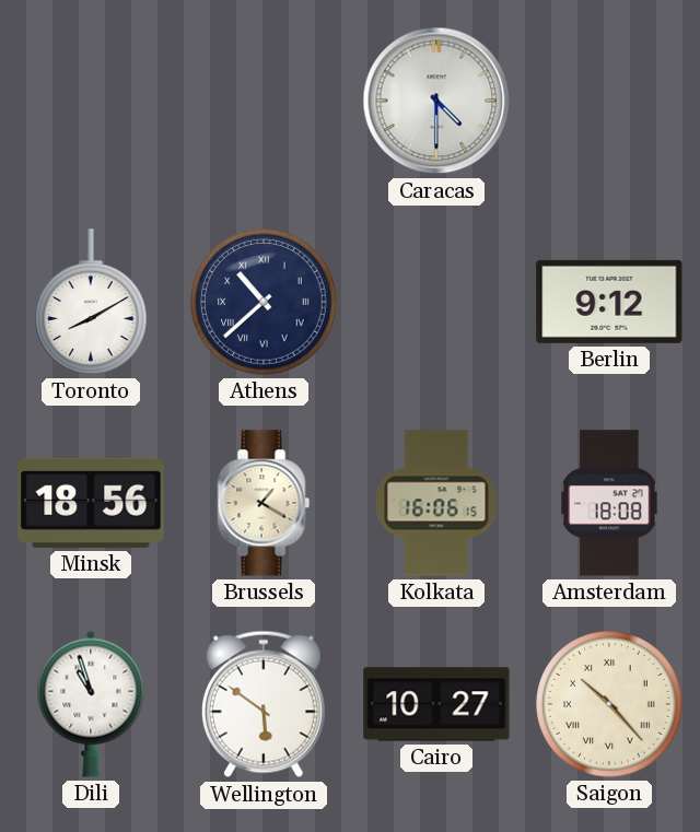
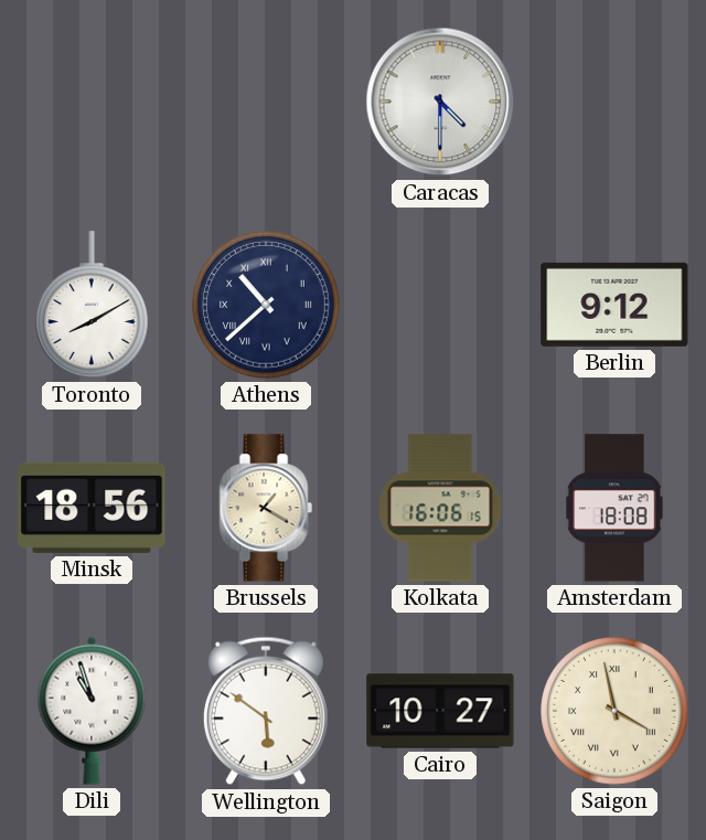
Saigon: 10:23 -> 3:58
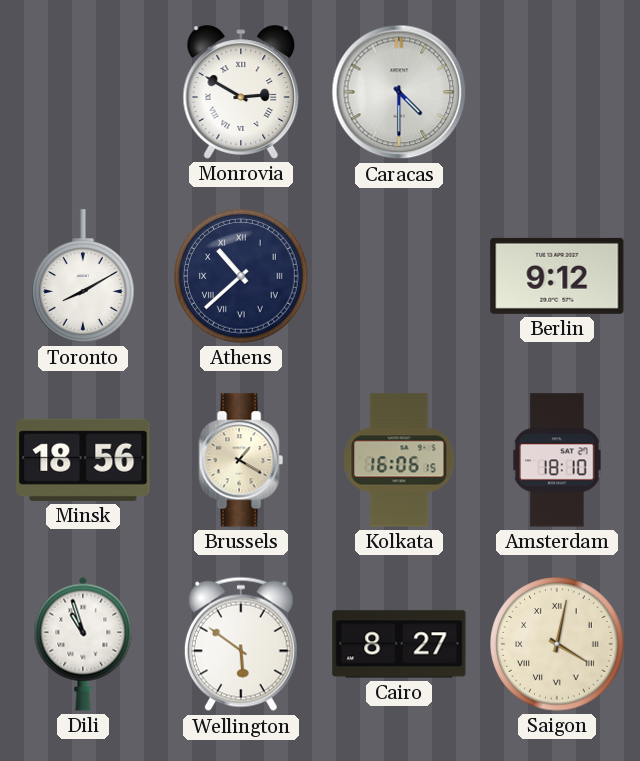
Monrovia: none -> 2:50
Amsterdam: 18:08 -> 18:10
Cairo: 10:27 -> 8:27
Saigon: 3:58 -> 4:02
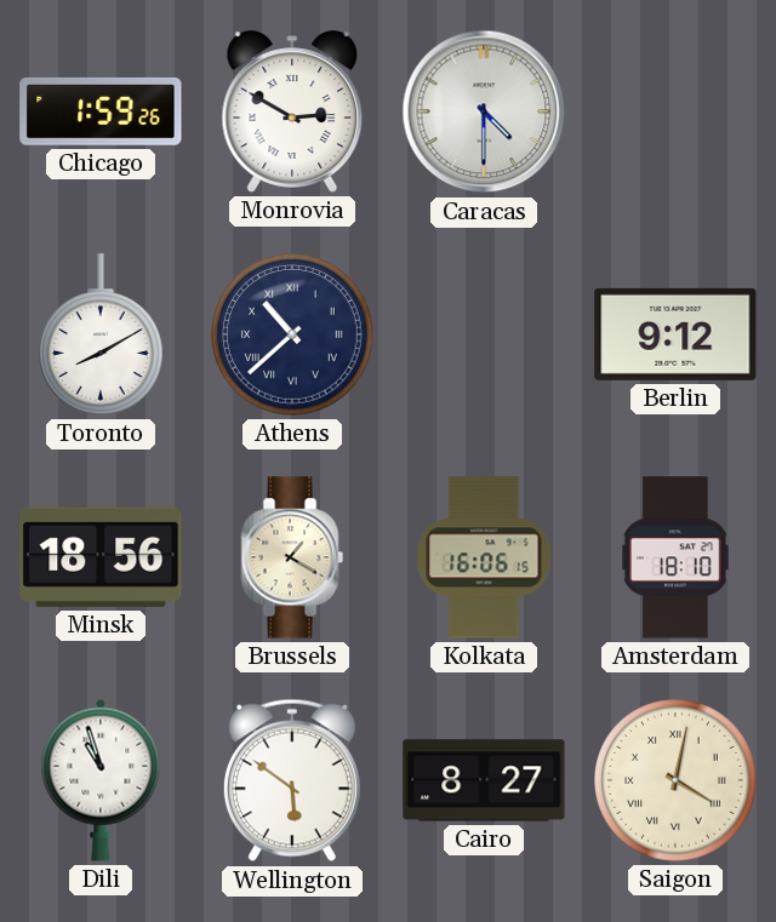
Chicago: none -> 1:59
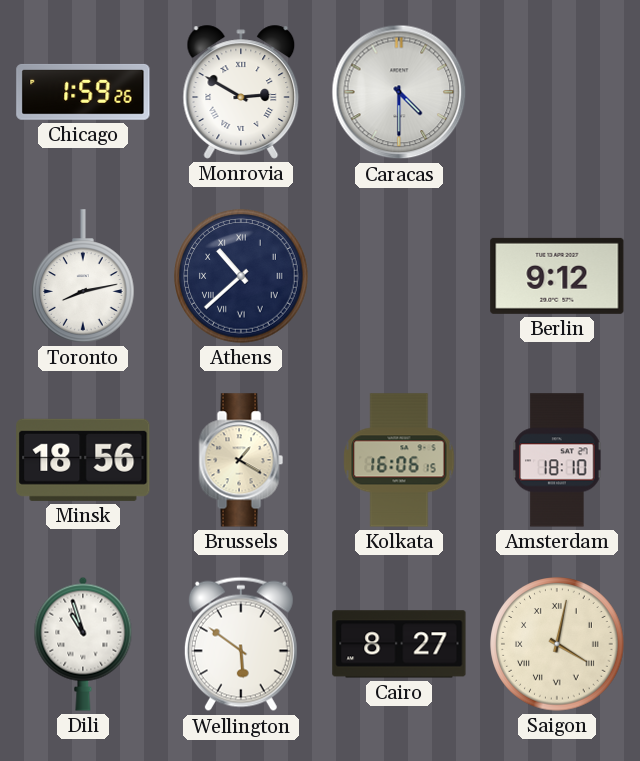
Toronto: 8:10 -> 8:13
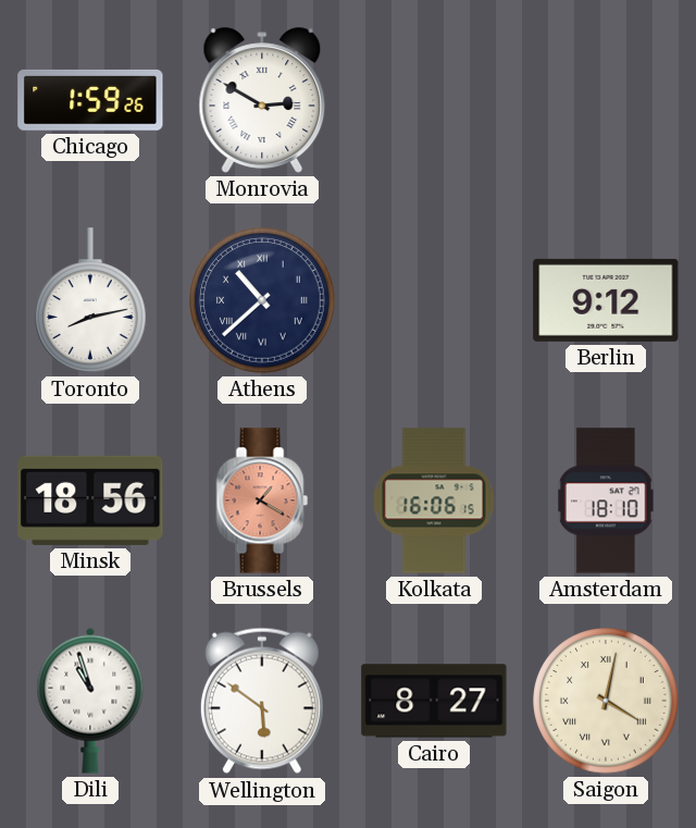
Caracas: 4:30 -> none
Brussels dial: cream -> salmon
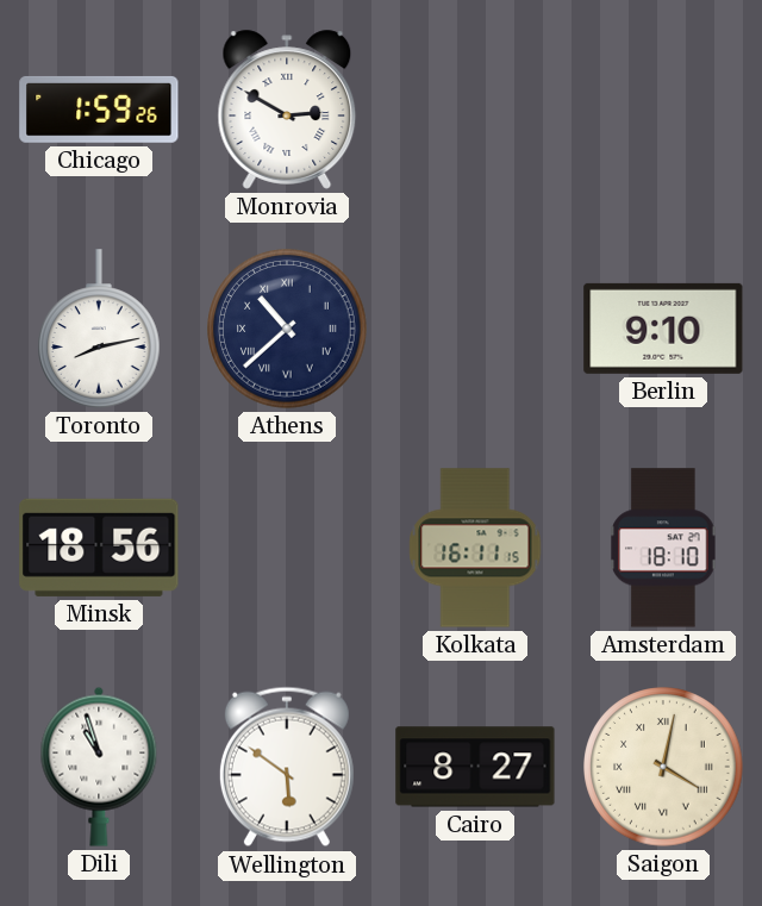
Berlin: 9:12 -> 9:10
Brussels: 1:20 -> none
Kolkata: 16:06 -> 16:11
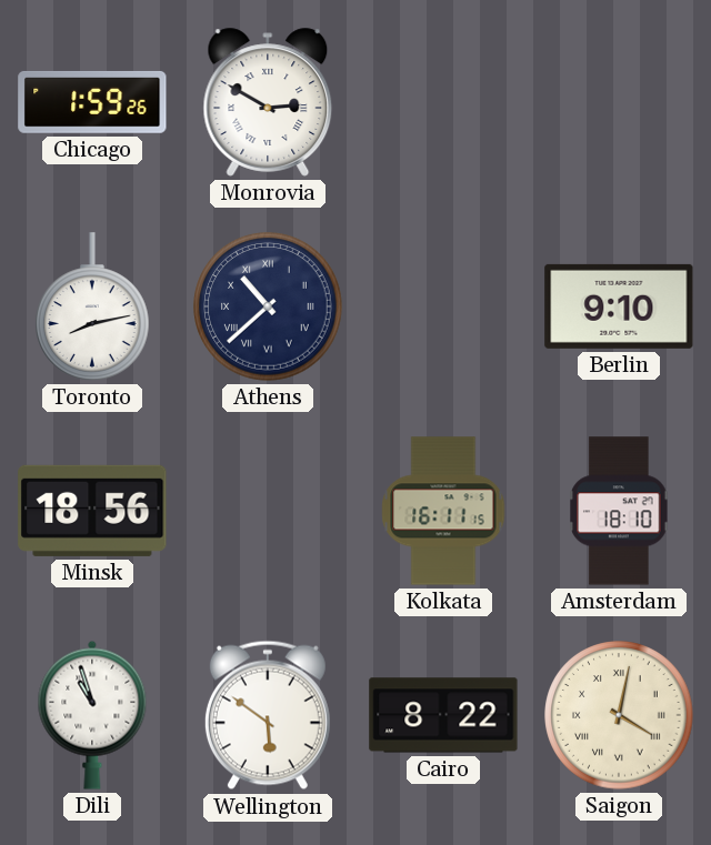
Cairo: 8:27 -> 8:22
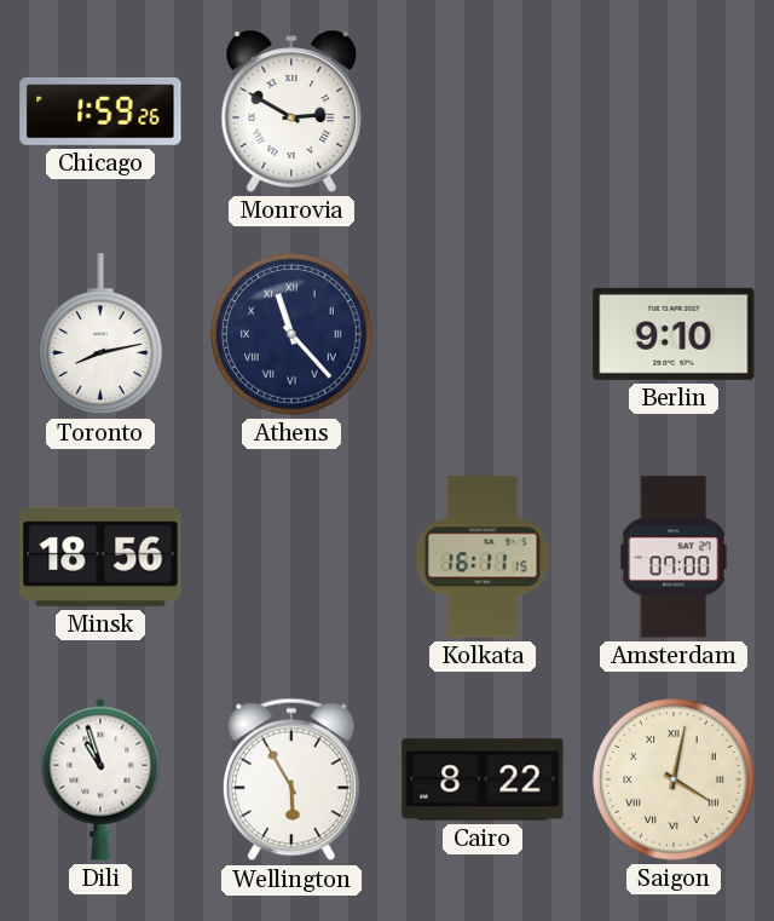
Athens: 10:38 -> 11:23
Amsterdam: 18:10 -> 07:00
Wellington: 5:51 -> 5:55
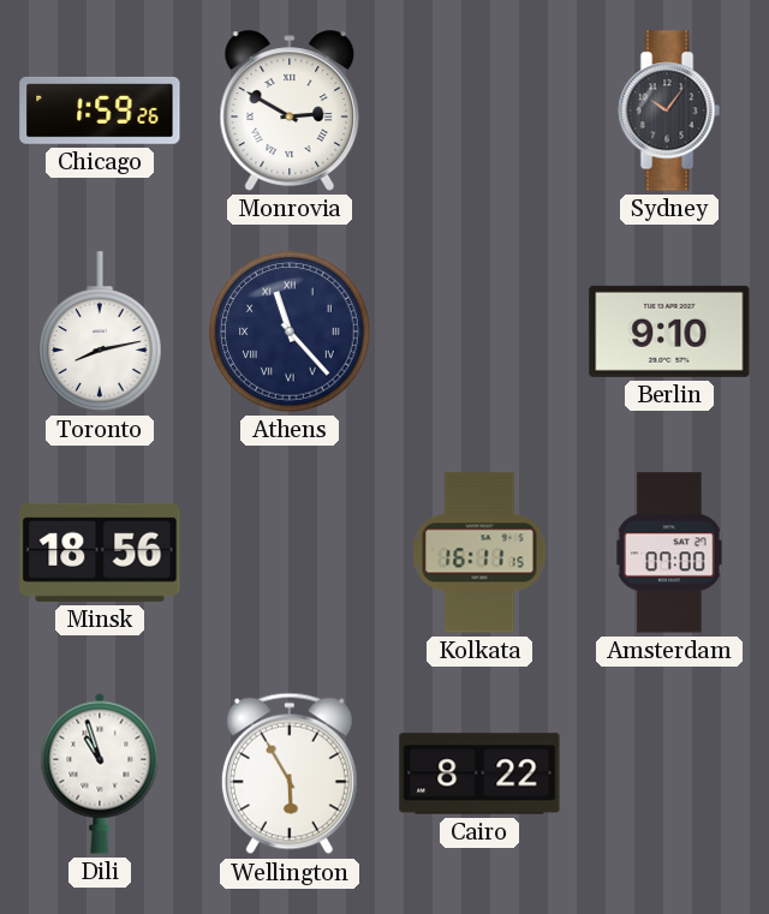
Sydney: none -> 10:06
Saigon: 4:02 -> none
